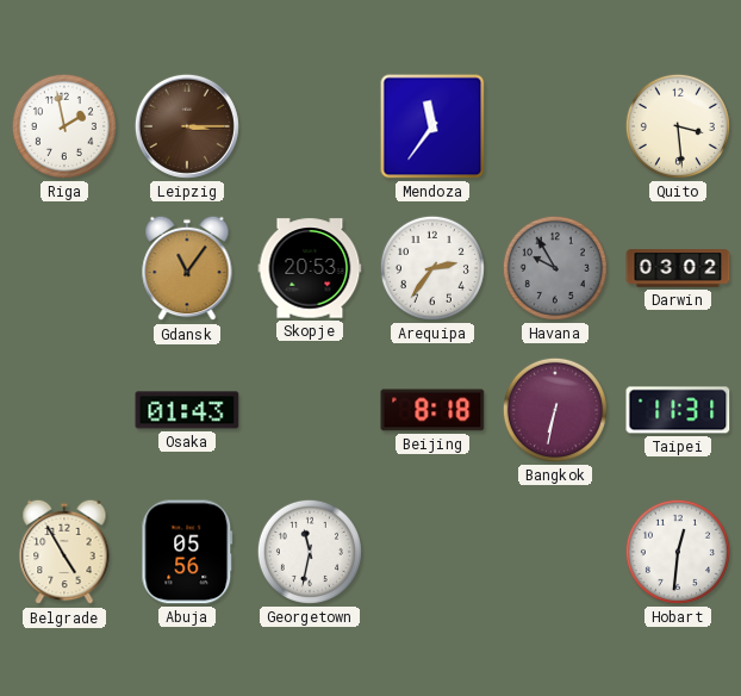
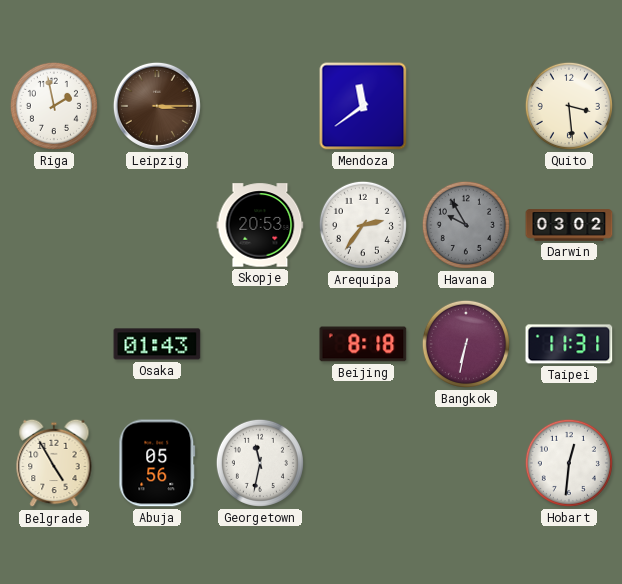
Mendoza: 11:36 -> 11:39
Gdansk: 11:06 -> none
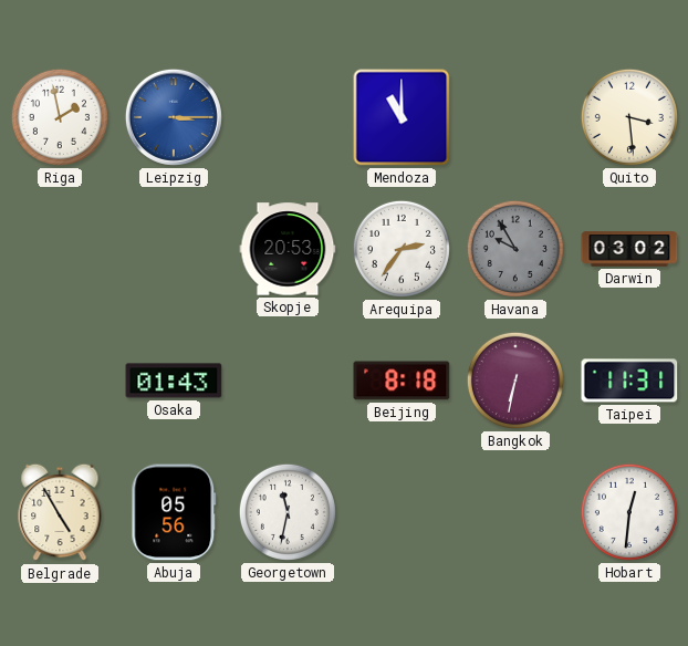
Leipzig dial: brown -> blue
Mendoza: 11:39 -> 11:00
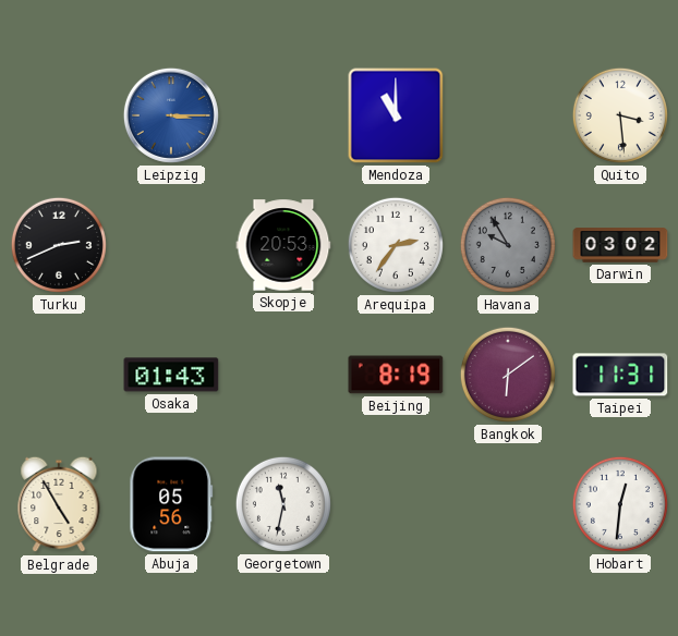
Riga: 1:58 -> none
Turku: none -> 2:41
Beijing: 8:18 -> 8:19
Bangkok: 6:32 -> 6:09
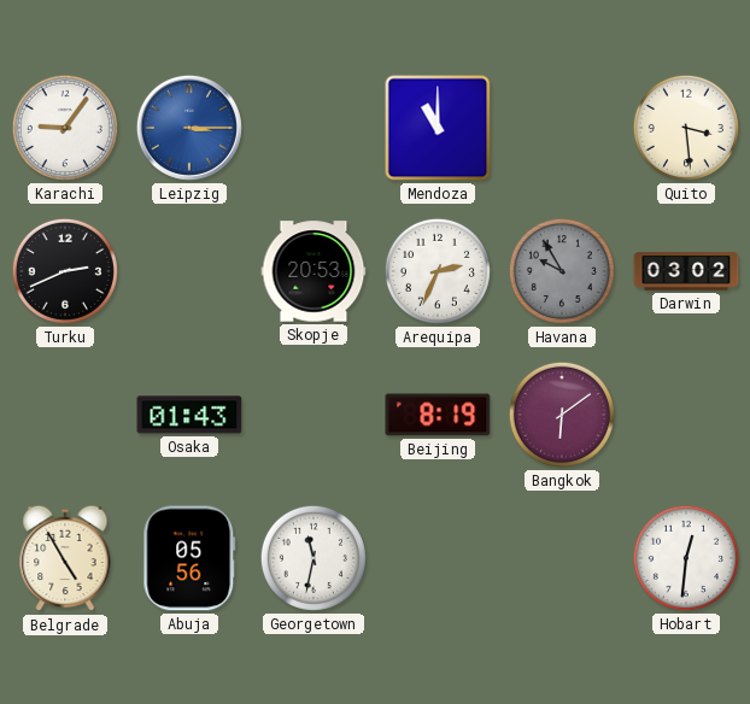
Karachi: none -> 9:06
Arequipa: 2:36 -> 2:34
Taipei: 11:31 -> none
